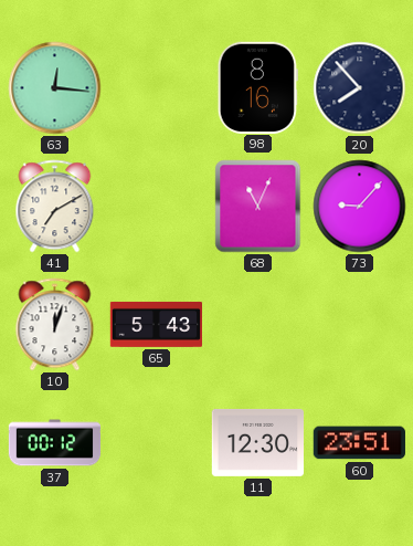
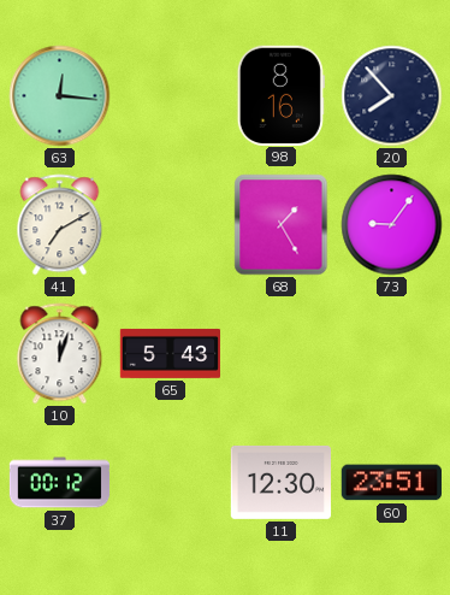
68: 11:04 -> 1:25
73: 9:07 -> 9:06
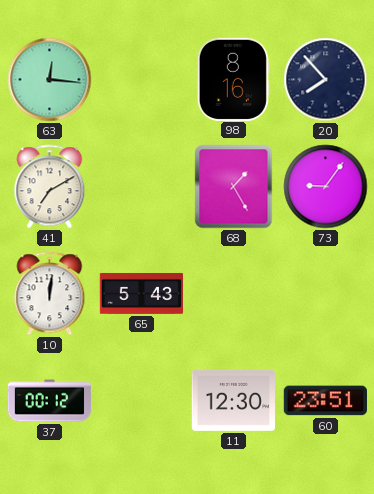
10: 12:03 -> 12:01
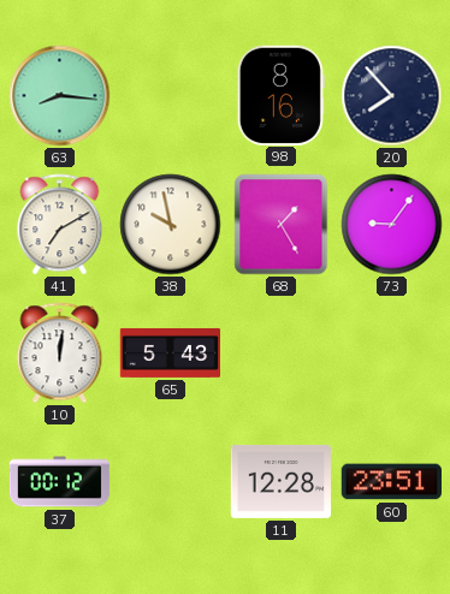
63: 12:16 -> 8:16
38: none -> 9:58
11: 12:30 -> 12:28
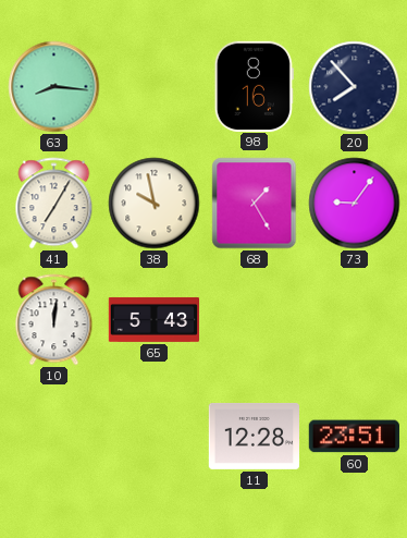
41: 7:10 -> 7:05
37: 00:12 -> none
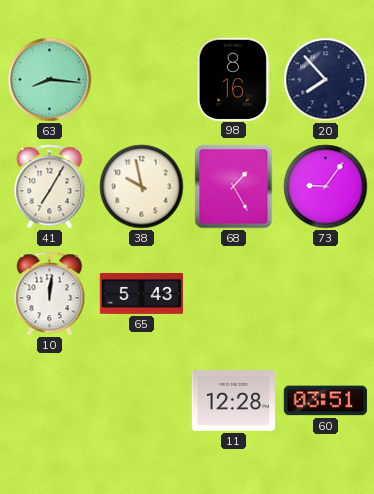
60: 23:51 -> 03:51
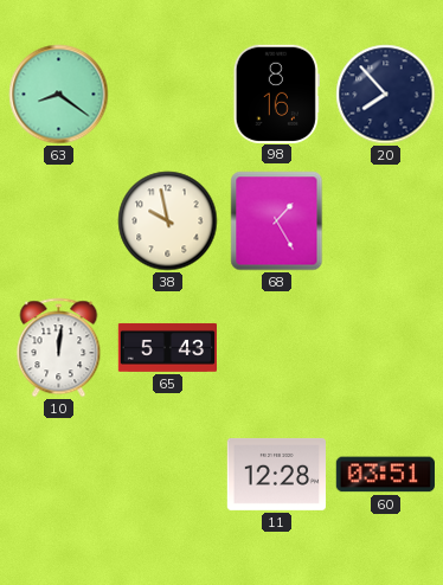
63: 8:16 -> 8:21
41: 7:05 -> none
73: 9:06 -> none
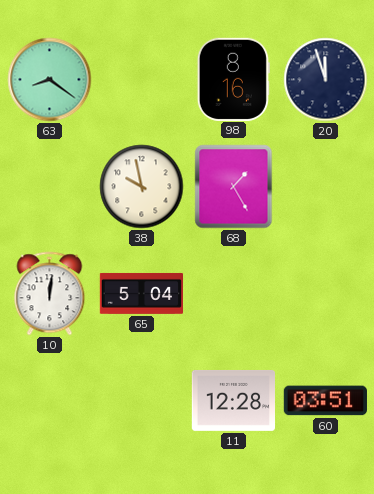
20: 7:53 -> 11:57
65: 5:43 -> 5:04
